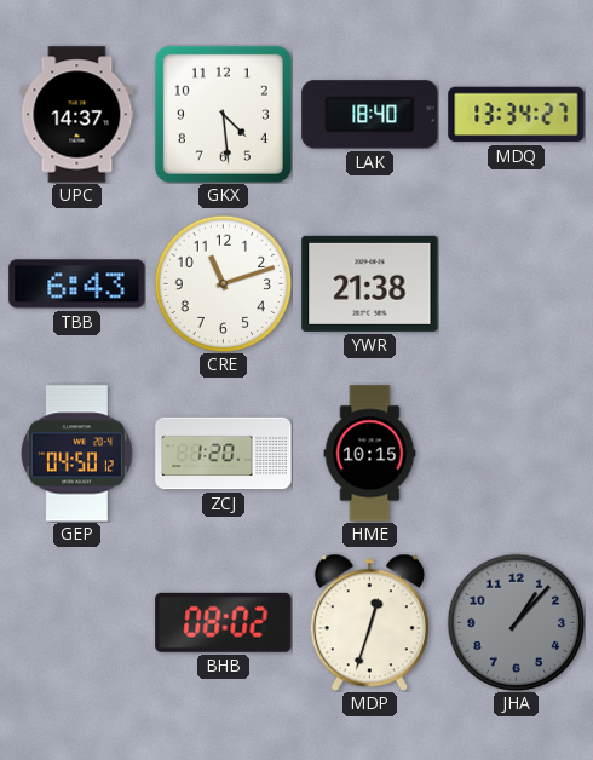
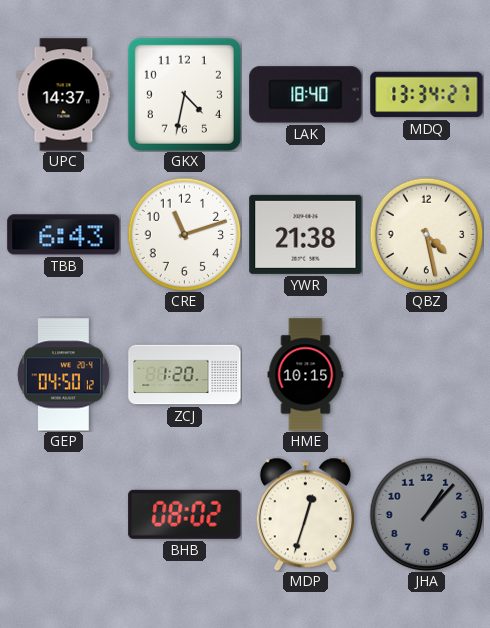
GKX: 4:29 -> 4:32
QBZ: none -> 4:28
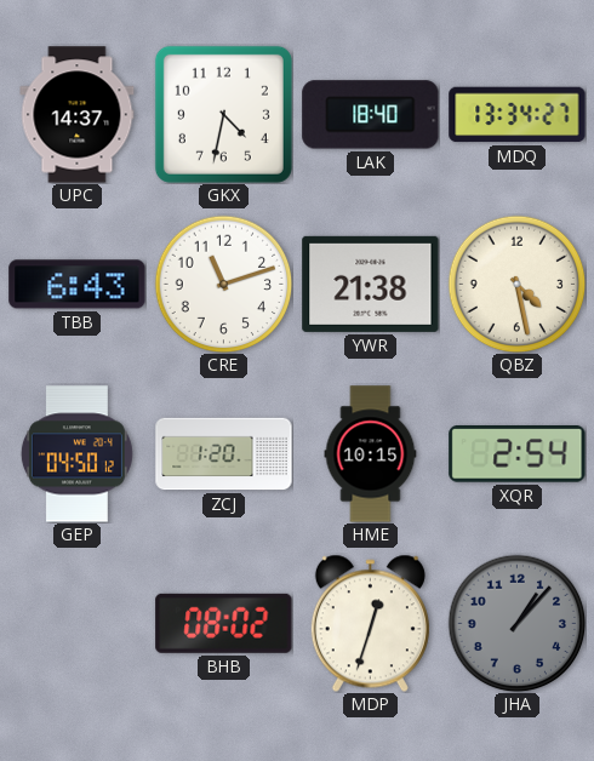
XQR: none -> 2:54
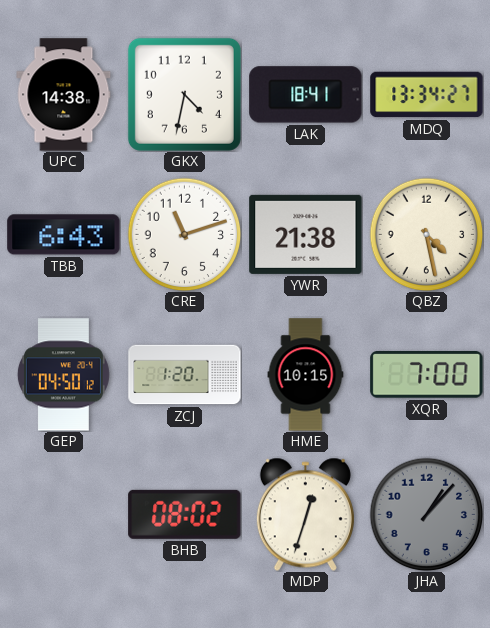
UPC: 14:37 -> 14:38
LAK: 18:40 -> 18:41
XQR: 2:54 -> 7:00
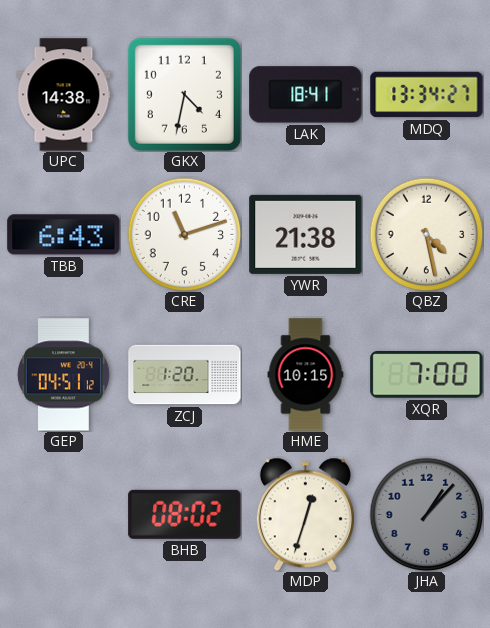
GEP: 04:50 -> 04:51
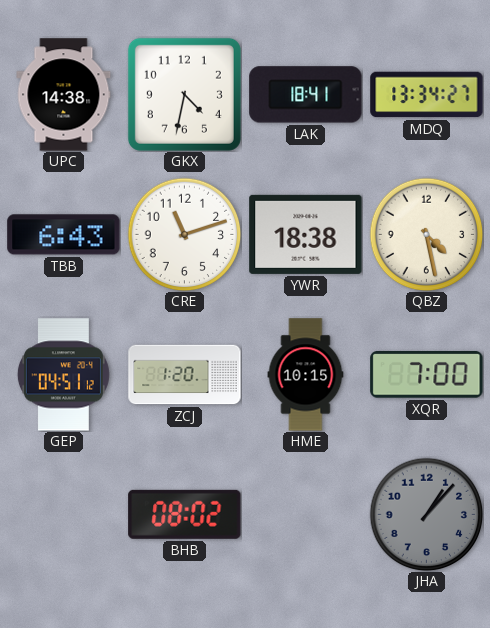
YWR: 21:38 -> 18:38
MDP: 12:33 -> none
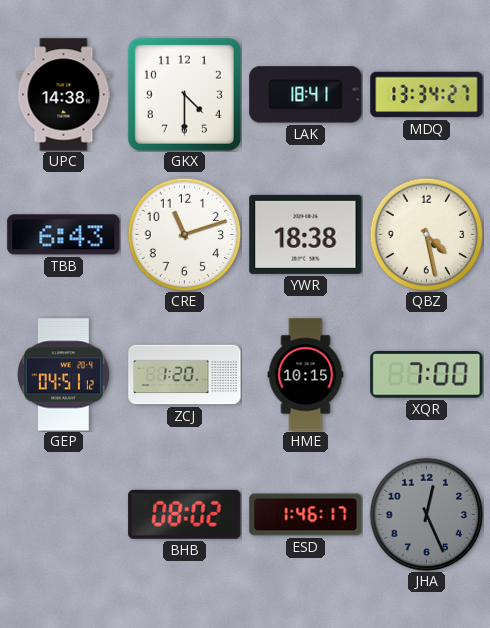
GKX: 4:32 -> 4:30
ESD: none -> 1:46
JHA: 1:07 -> 12:26
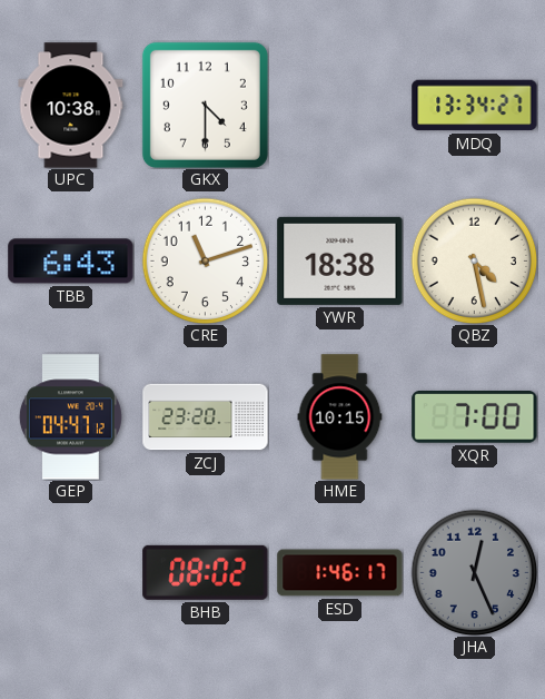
UPC: 14:38 -> 10:38
LAK: 18:41 -> none
GEP: 04:51 -> 04:47
ZCJ: 1:20 -> 23:20
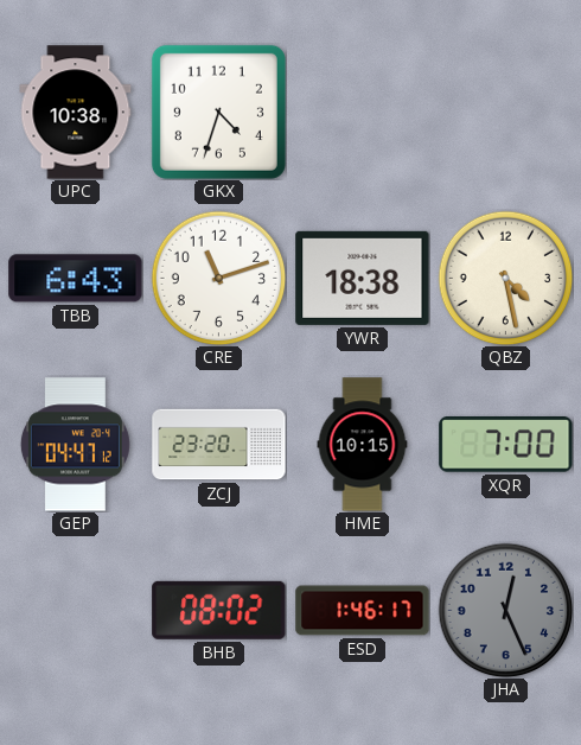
GKX: 4:30 -> 4:33
MDQ: 13:34 -> none
